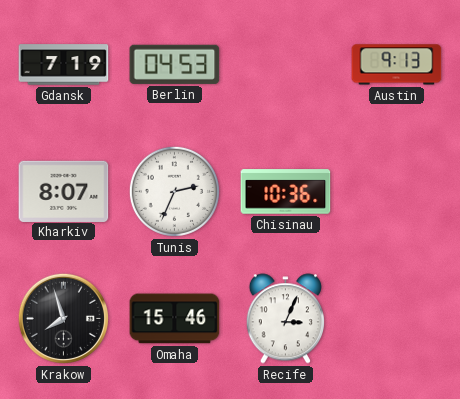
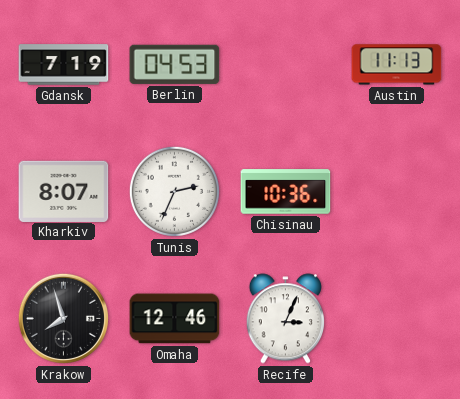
Austin: 9:13 -> 11:13
Omaha: 15:46 -> 12:46
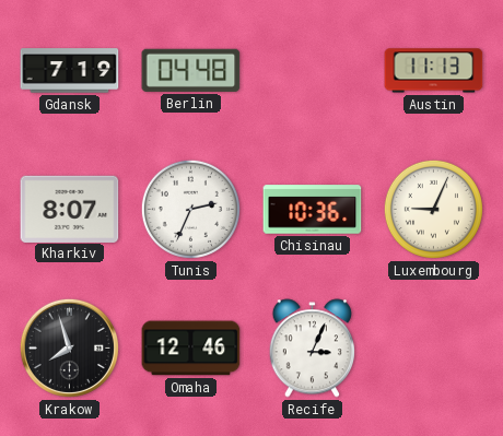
Berlin: 04:53 -> 04:48
Luxembourg: none -> 9:04
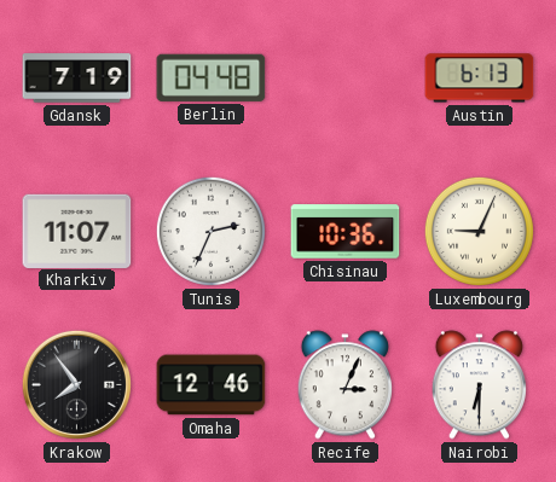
Austin: 11:13 -> 6:13
Kharkiv: 8:07 -> 11:07
Krakow: 7:57 -> 7:54
Nairobi: none -> 6:30
